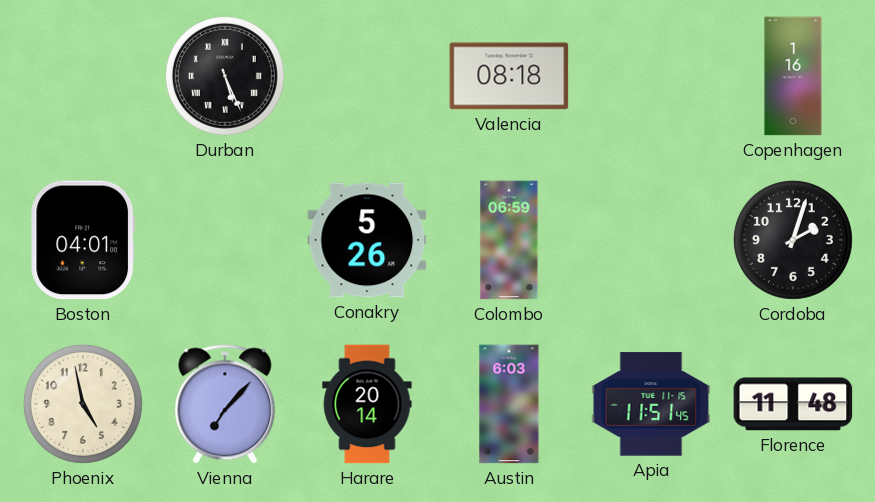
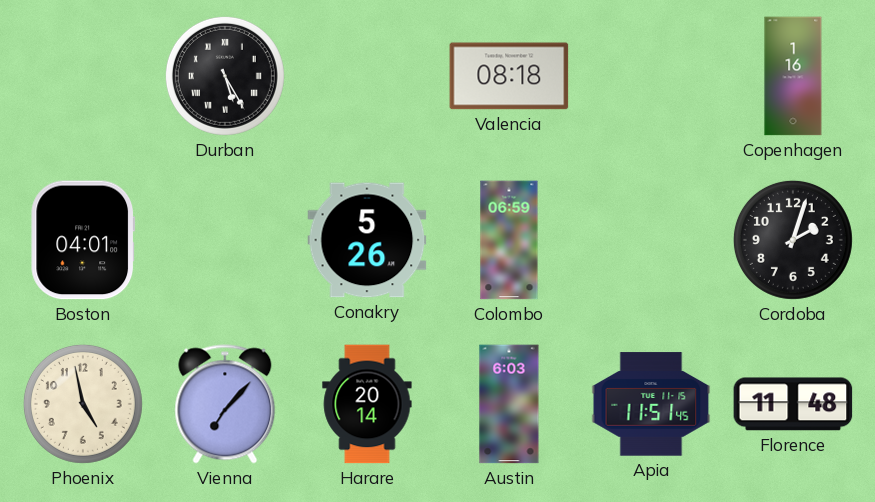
Durban: 5:26 -> 5:25
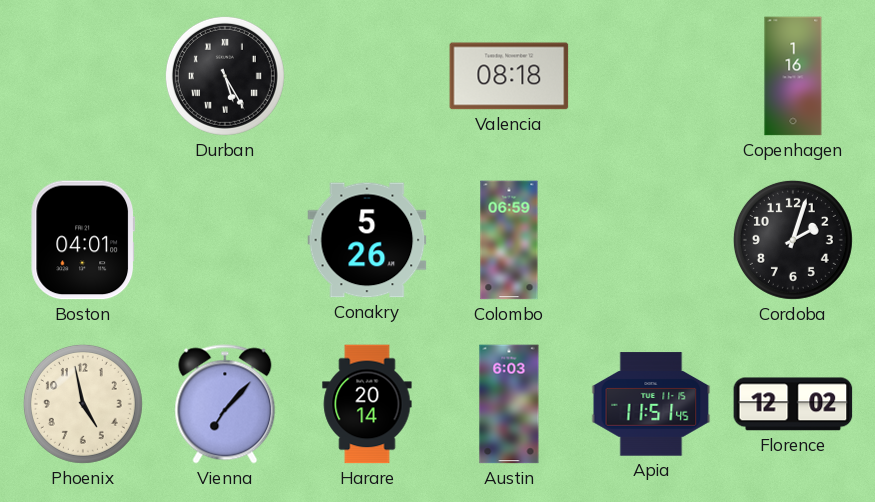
Florence: 11:48 -> 12:02
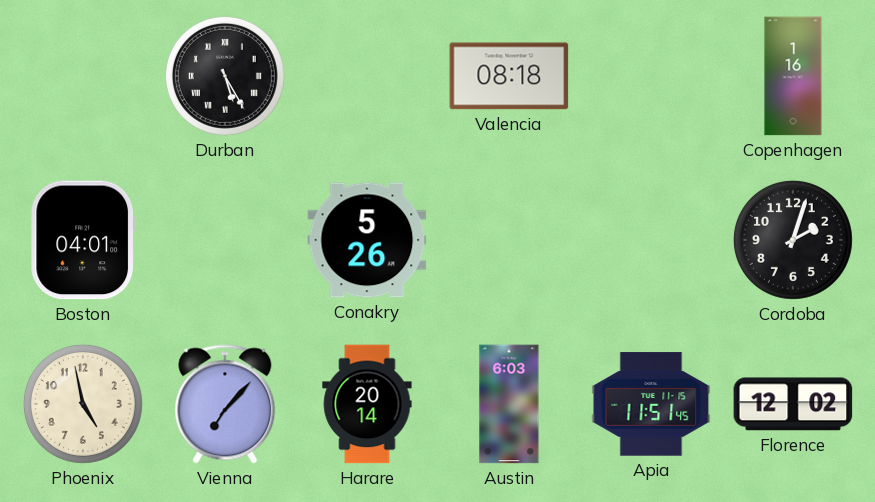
Colombo: 06:59 -> none
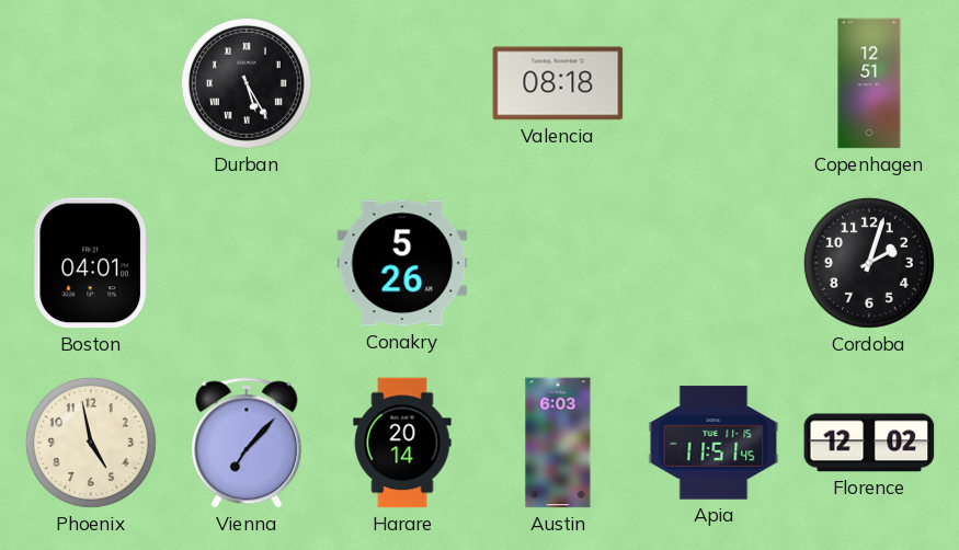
Copenhagen: 1:16 -> 12:51
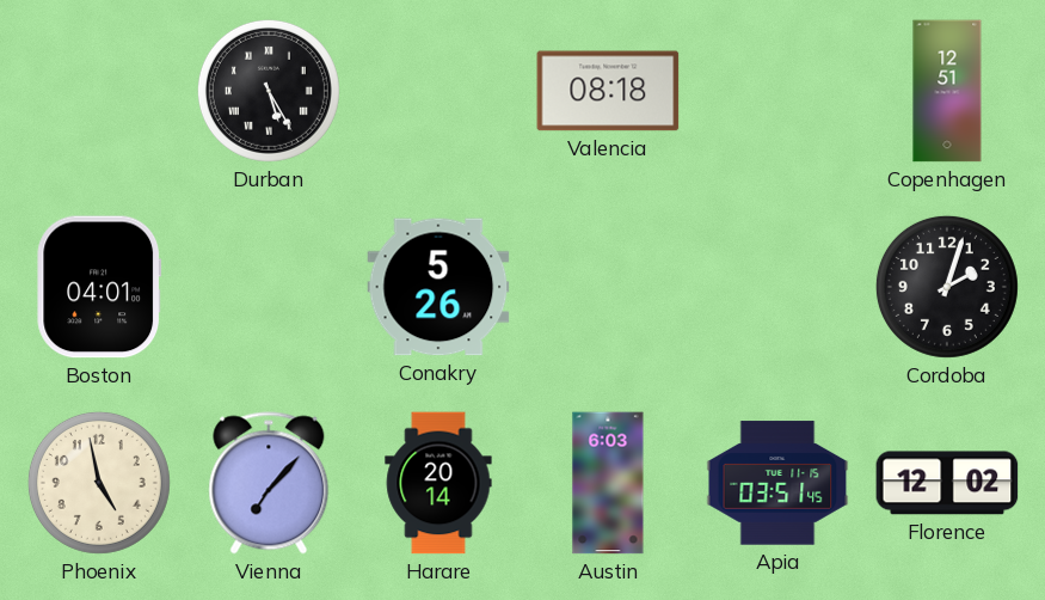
Apia: 11:51 -> 03:51
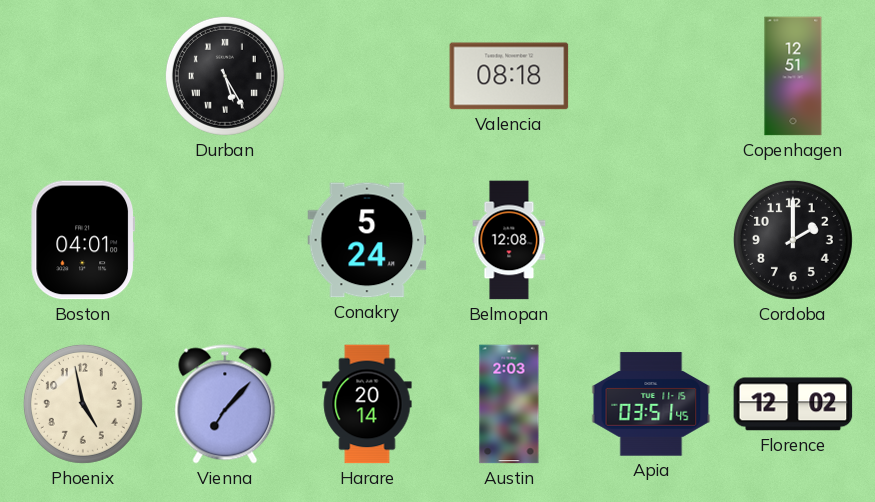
Conakry: 5:26 -> 5:24
Belmopan: none -> 12:08
Cordoba: 2:03 -> 2:00
Austin: 6:03 -> 2:03
